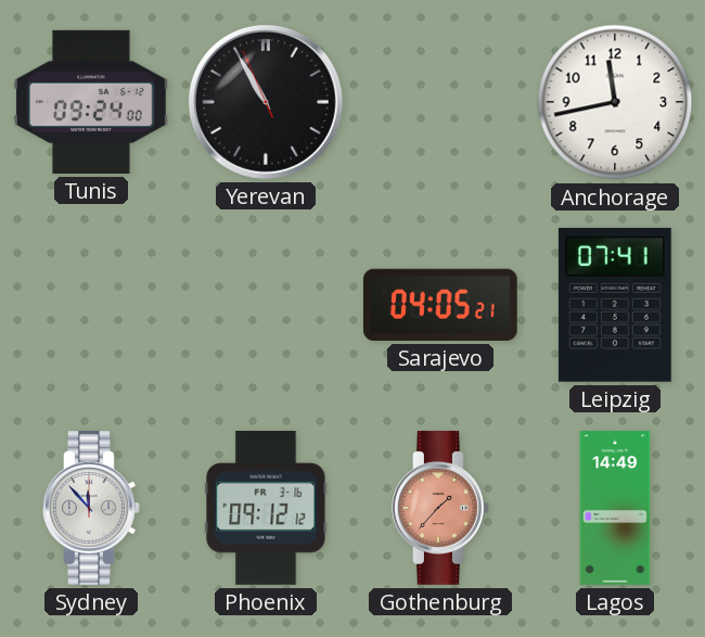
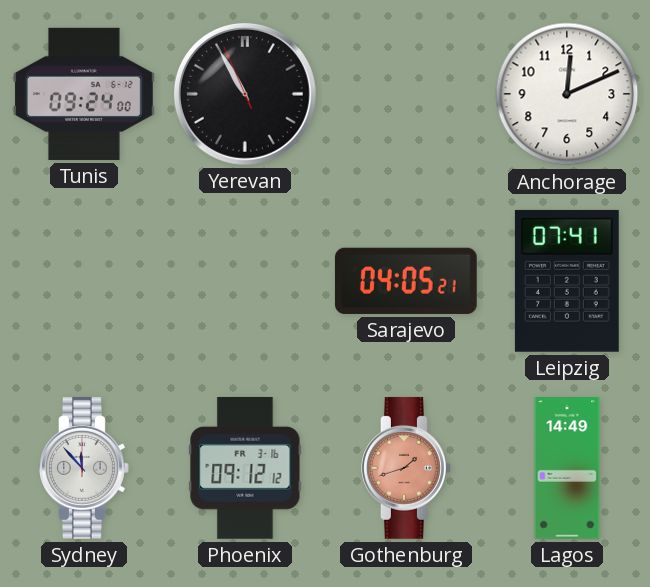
Anchorage: 11:43 -> 12:11
Gothenburg: 1:37 -> 1:42
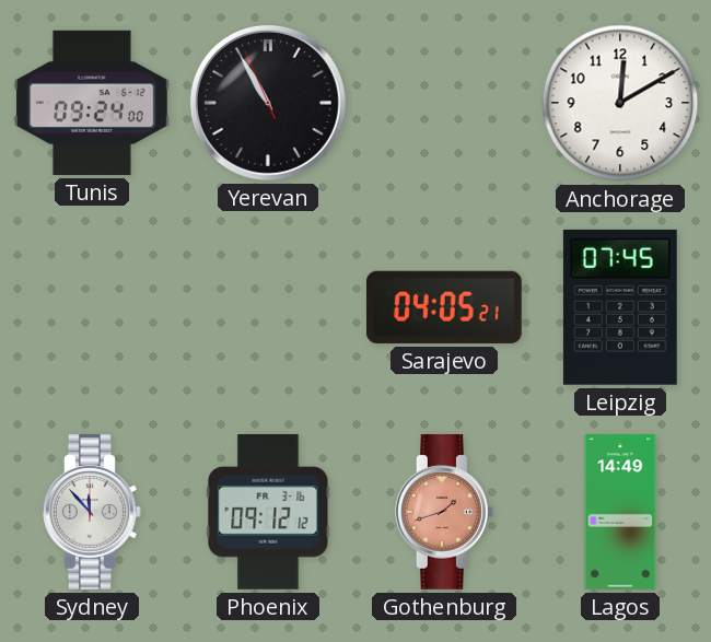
Anchorage: 12:11 -> 12:10
Leipzig: 07:41 -> 07:45
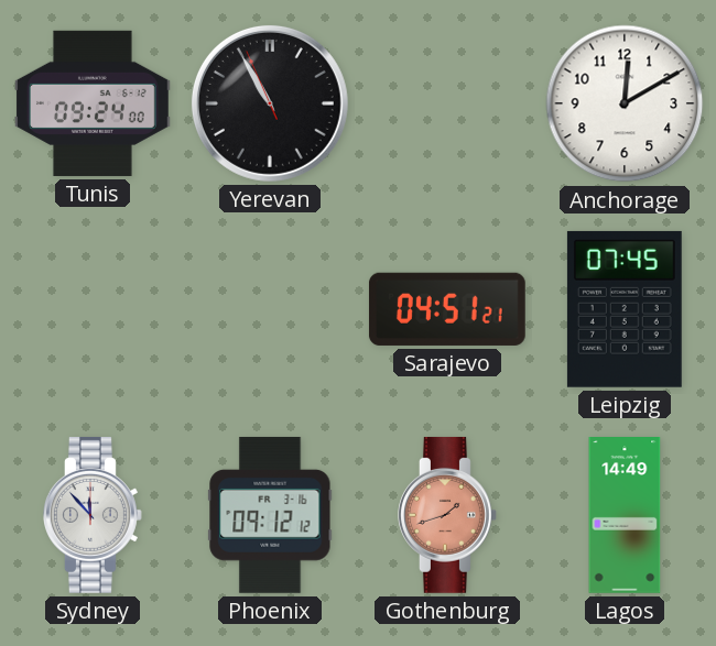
Sarajevo: 04:05 -> 04:51
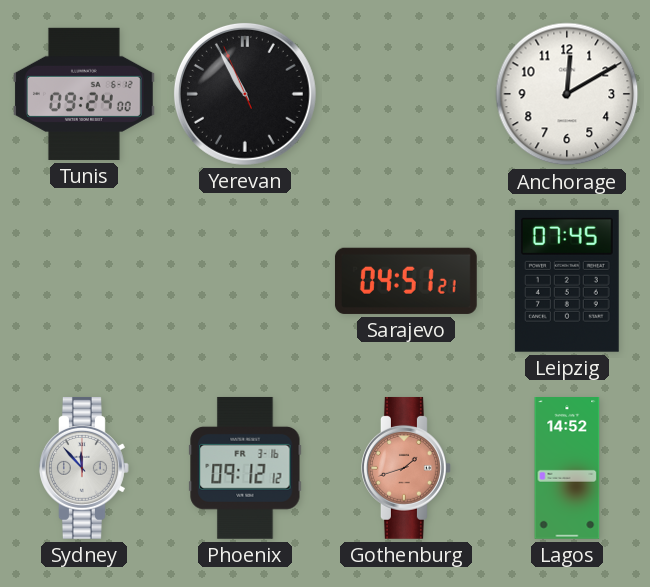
Lagos: 14:49 -> 14:52
